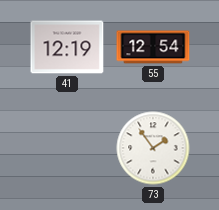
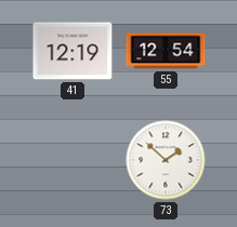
73: 1:54 -> 1:52
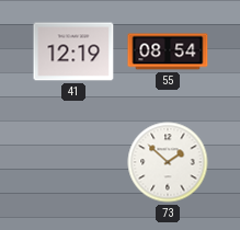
55: 12:54 -> 08:54
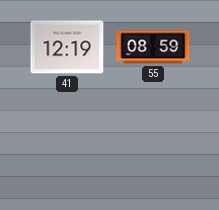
55: 08:54 -> 08:59
73: 1:52 -> none
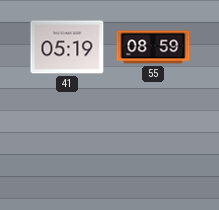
41: 12:19 -> 05:19
